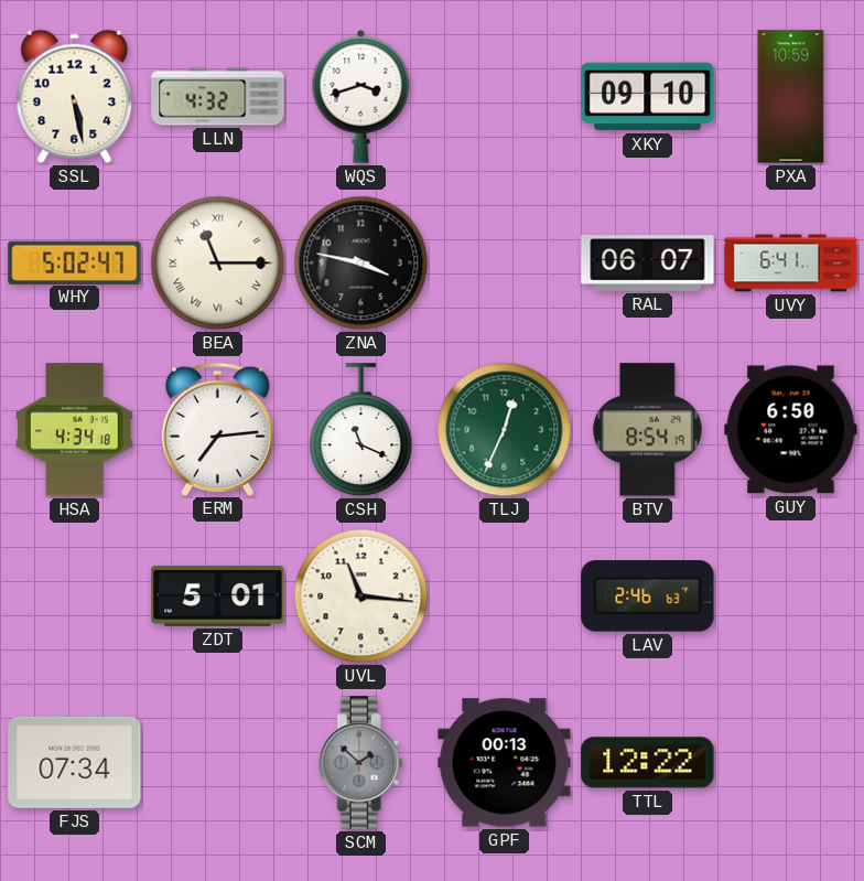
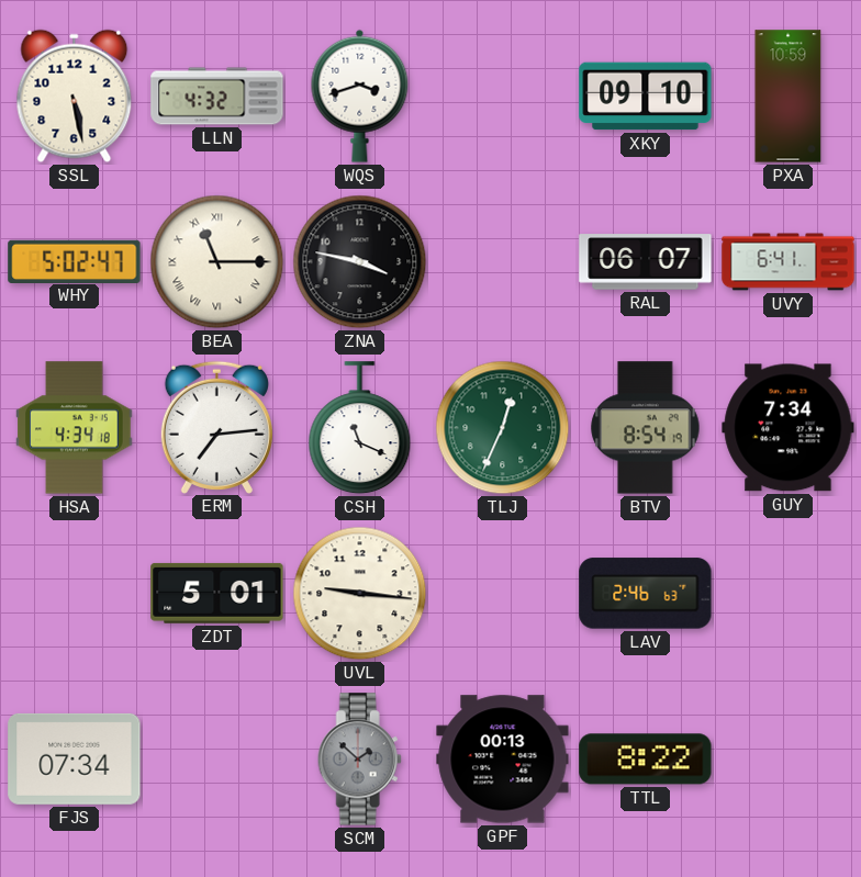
GUY: 6:50 -> 7:34
UVL: 11:16 -> 9:16
TTL: 12:22 -> 8:22
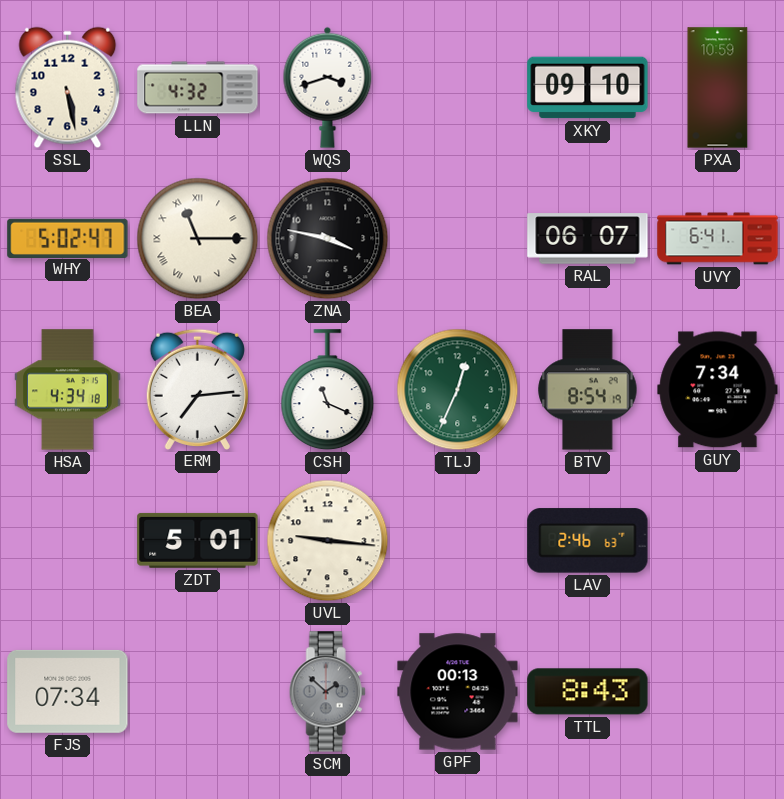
TTL: 8:22 -> 8:43
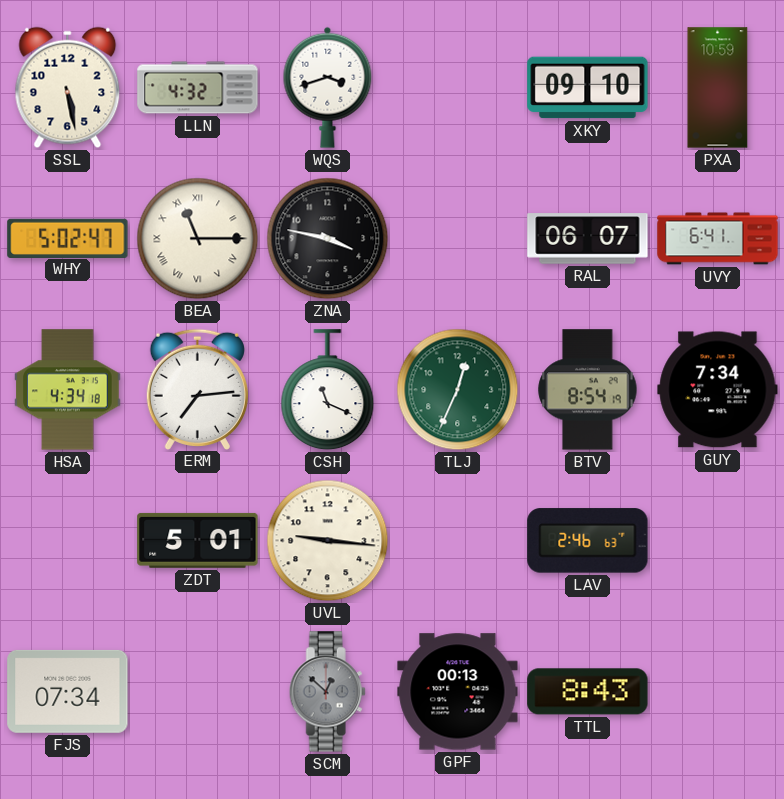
SCM: 1:52 -> 12:52
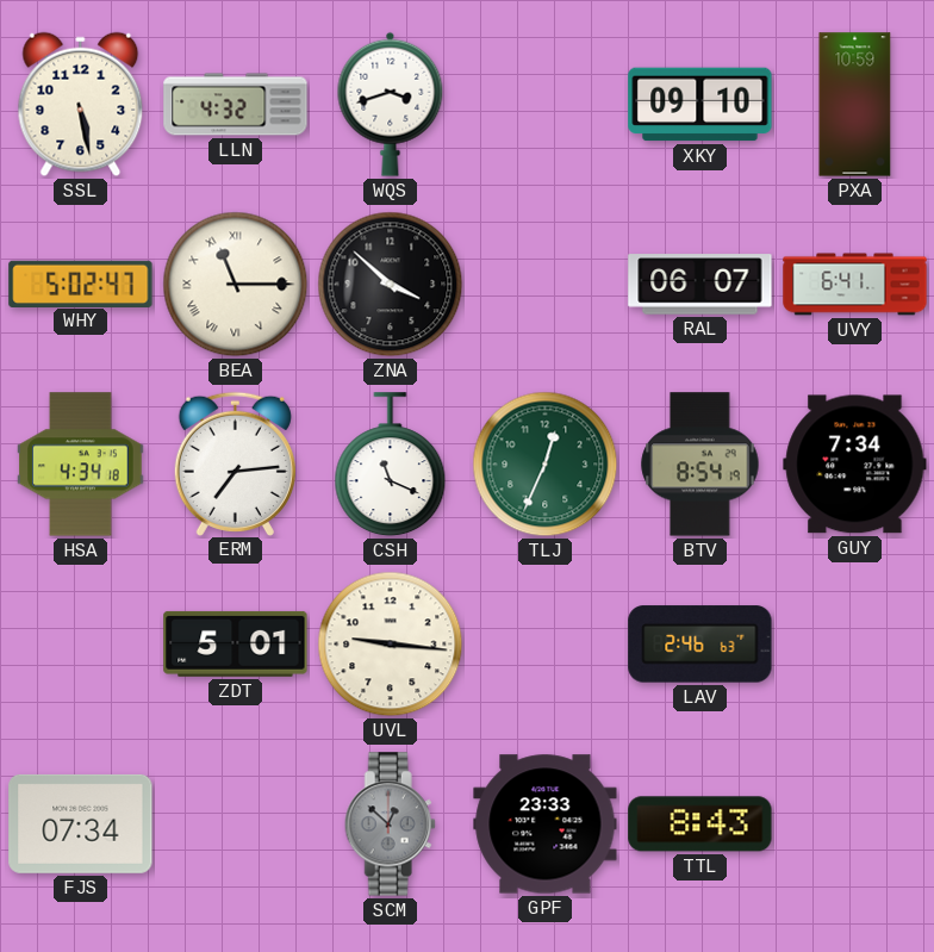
ZNA: 3:47 -> 3:52
GPF: 00:13 -> 23:33
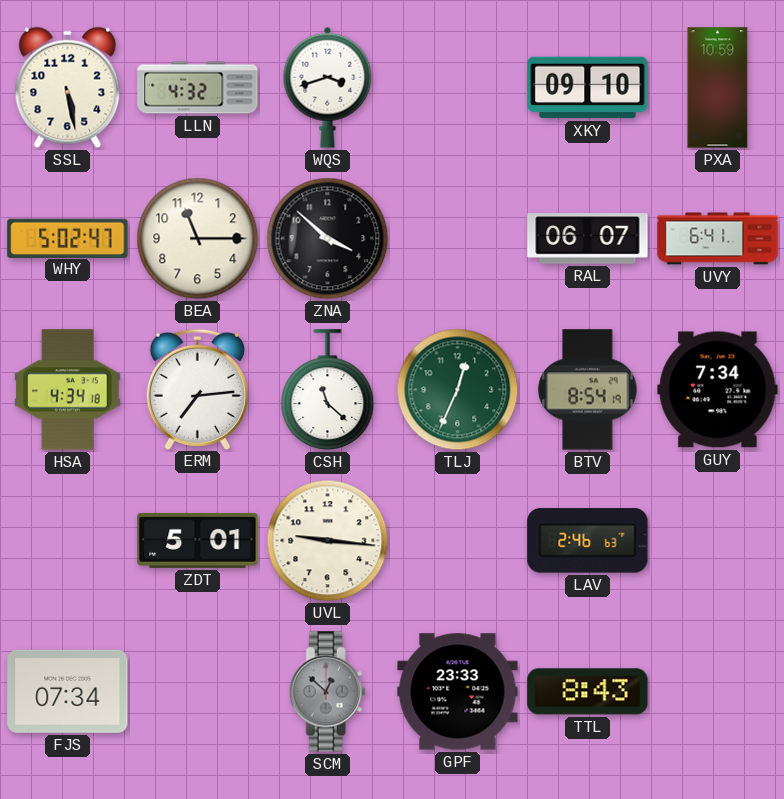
BEA numerals: Roman -> Arabic
CSH: 11:19 -> 11:22
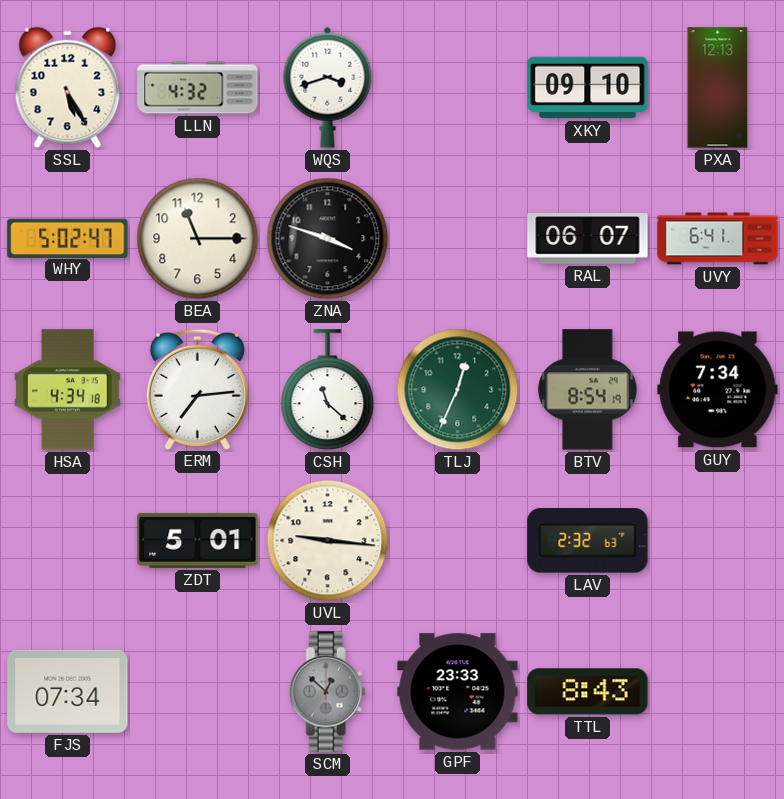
SSL: 5:28 -> 5:25
PXA: 10:59 -> 12:13
ZNA: 3:52 -> 3:48
LAV: 2:46 -> 2:32
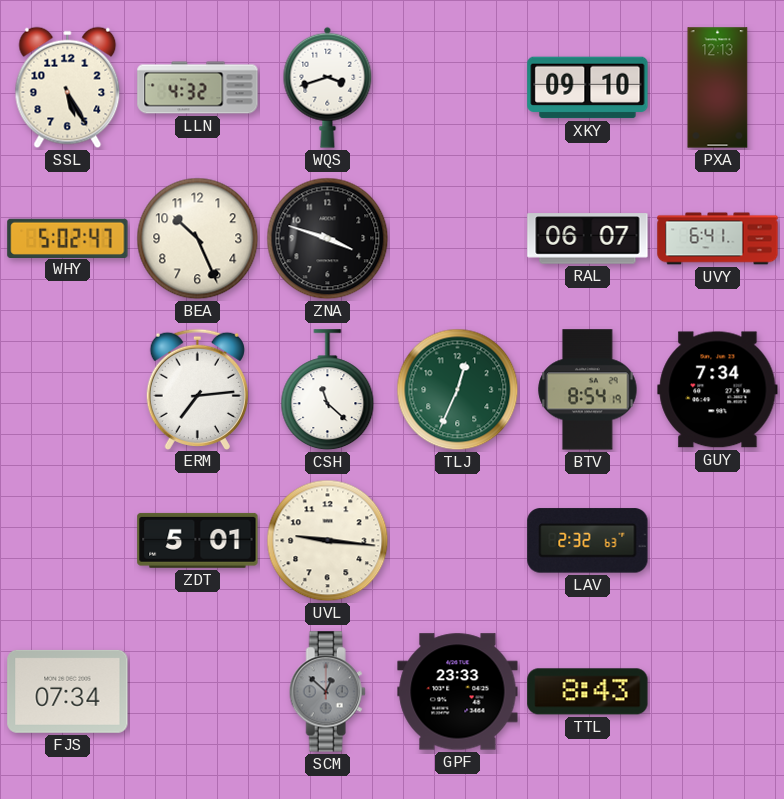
BEA: 11:15 -> 10:26
HSA: 4:34 -> none
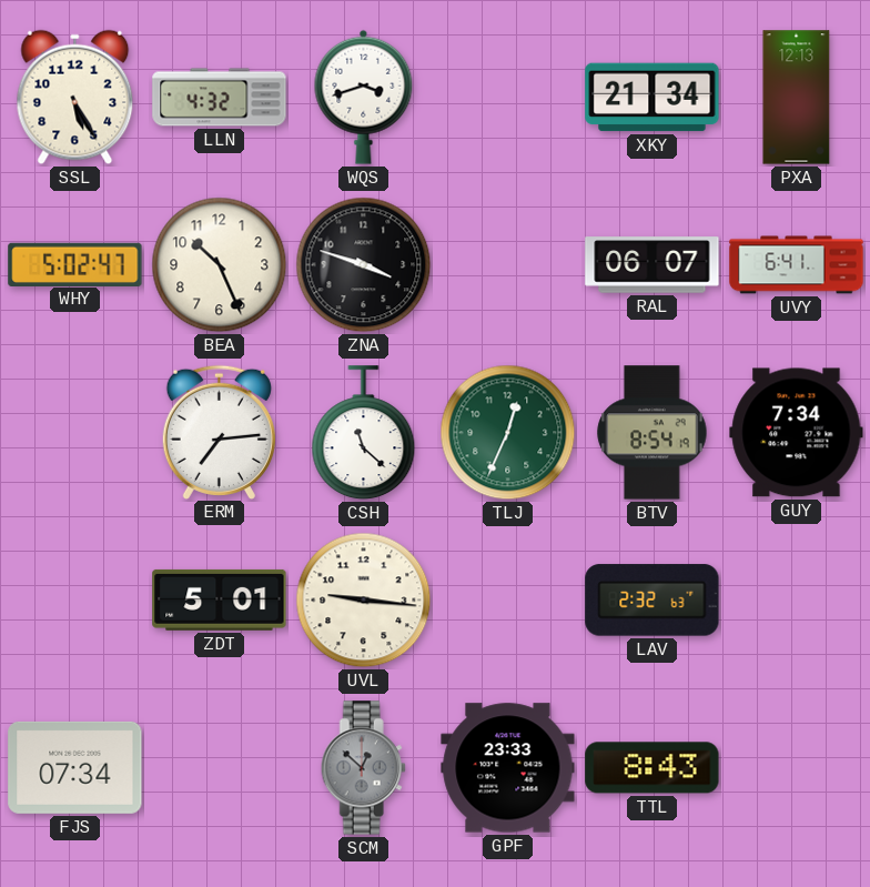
XKY: 09:10 -> 21:34
